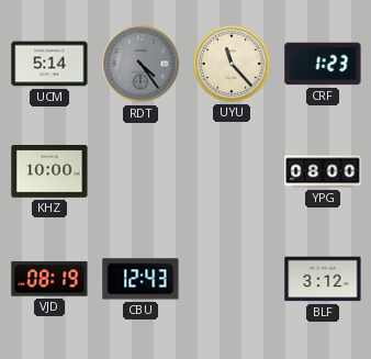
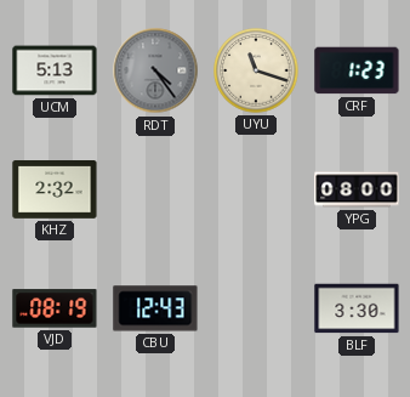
UCM: 5:14 -> 5:13
UYU: 11:23 -> 11:18
KHZ: 10:00 -> 2:32
BLF: 3:12 -> 3:30
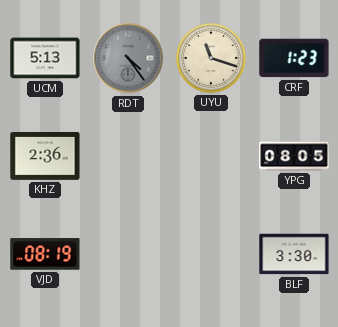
KHZ: 2:32 -> 2:36
YPG: 08:00 -> 08:05
CBU: 12:43 -> none
